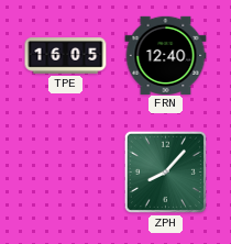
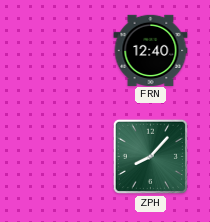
TPE: 16:05 -> none
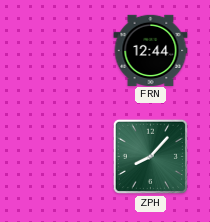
FRN: 12:40 -> 12:44
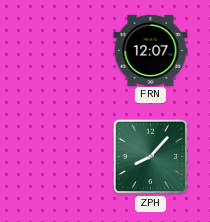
FRN: 12:44 -> 12:07
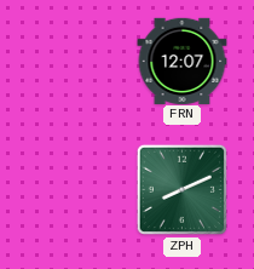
ZPH: 8:07 -> 8:11
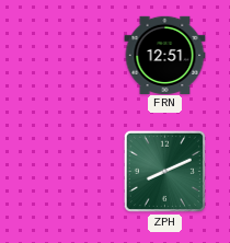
FRN: 12:07 -> 12:51
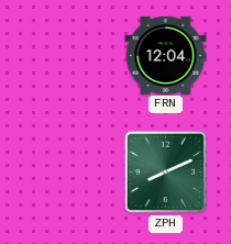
FRN: 12:51 -> 12:04
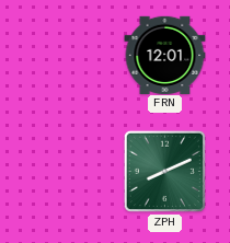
FRN: 12:04 -> 12:01
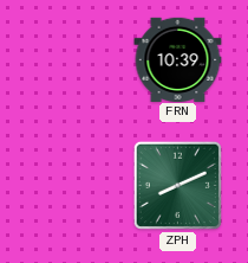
FRN: 12:01 -> 10:39
